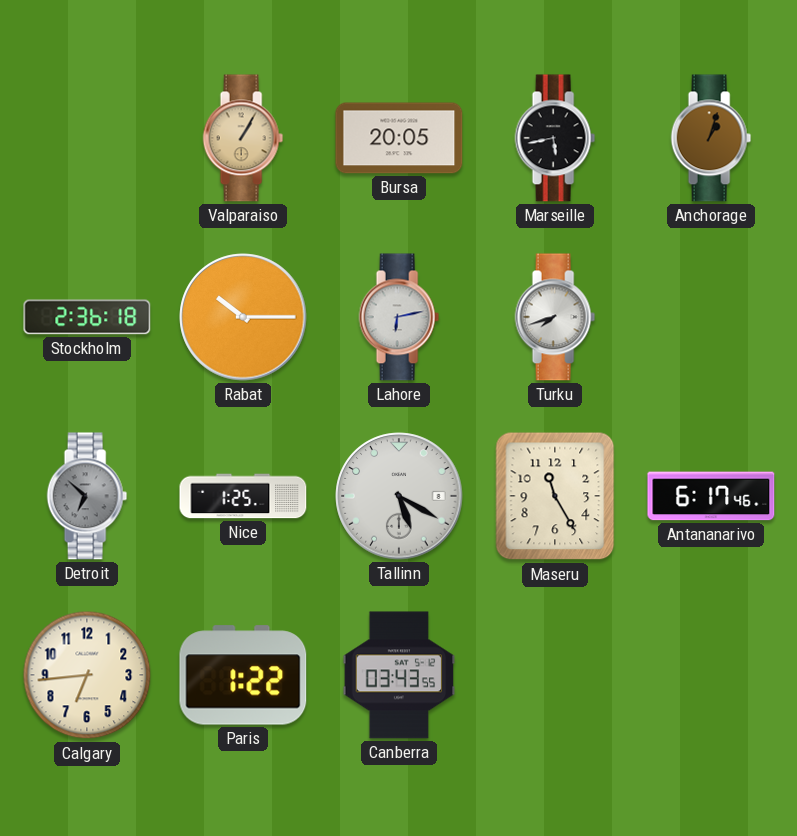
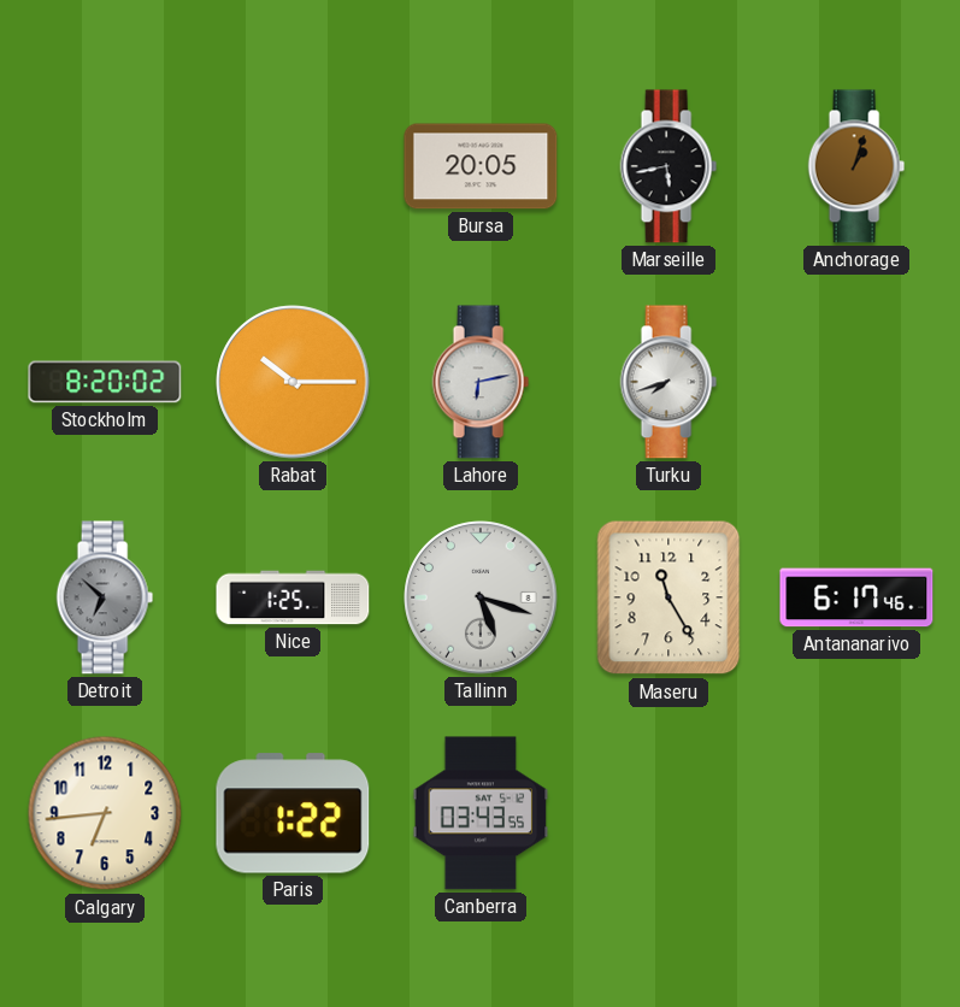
Valparaiso: 1:05 -> none
Stockholm: 2:36 -> 8:20
Tallinn: 5:20 -> 5:18
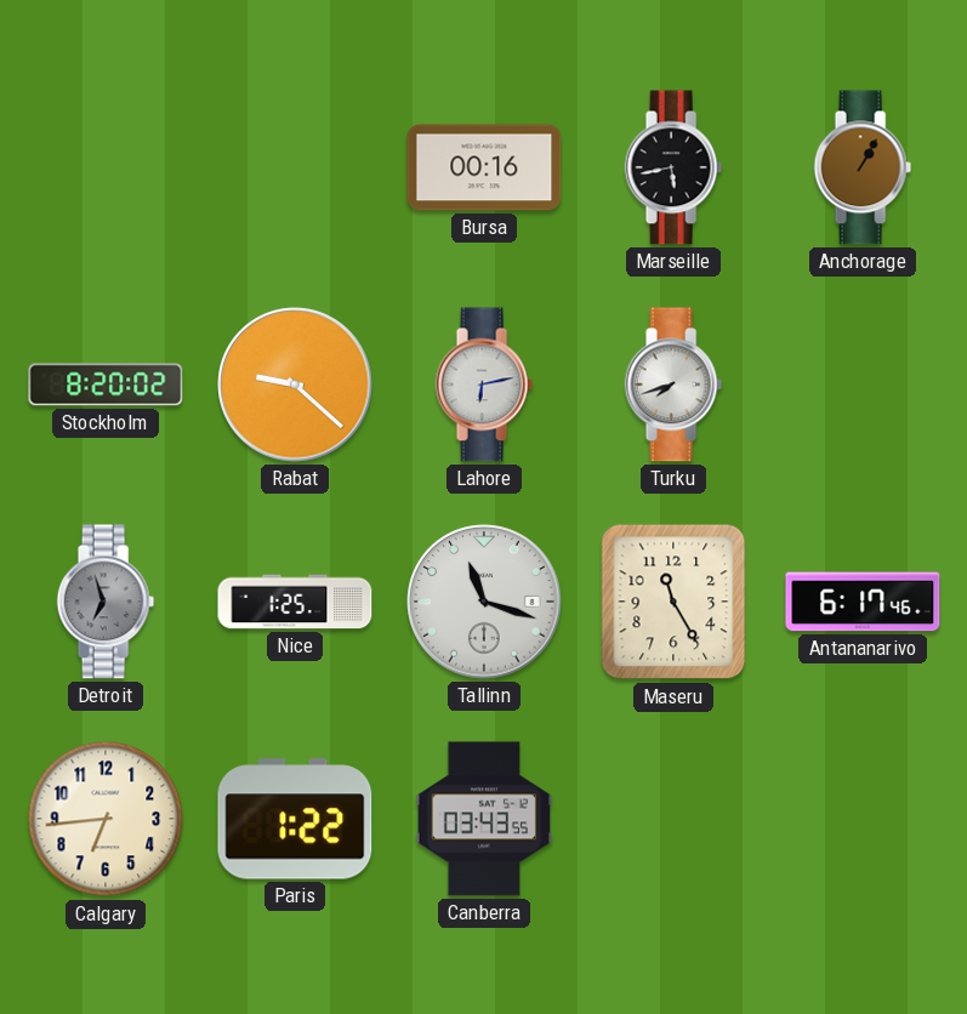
Bursa: 20:05 -> 00:16
Anchorage: 1:03 -> 1:05
Rabat: 10:15 -> 9:22
Detroit: 6:52 -> 6:57
Tallinn: 5:18 -> 11:18
